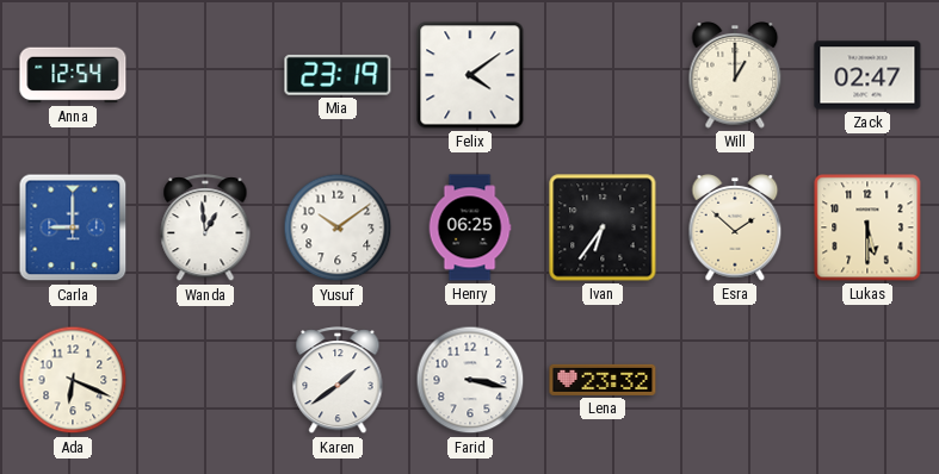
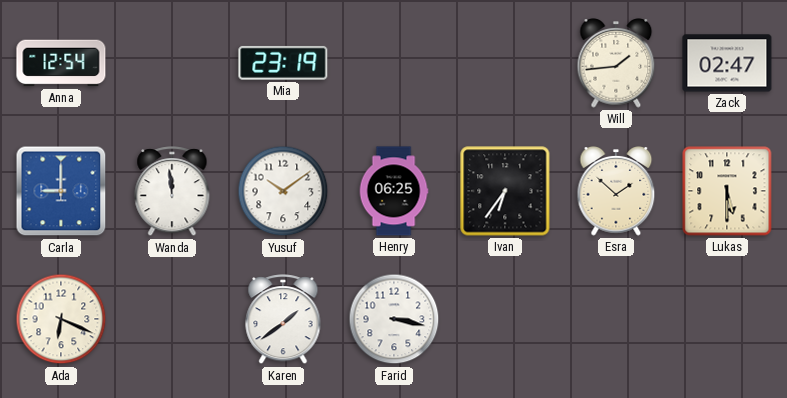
Felix: 4:09 -> none
Will: 1:00 -> 1:44
Wanda: 12:59 -> 11:59
Lena: 23:32 -> none
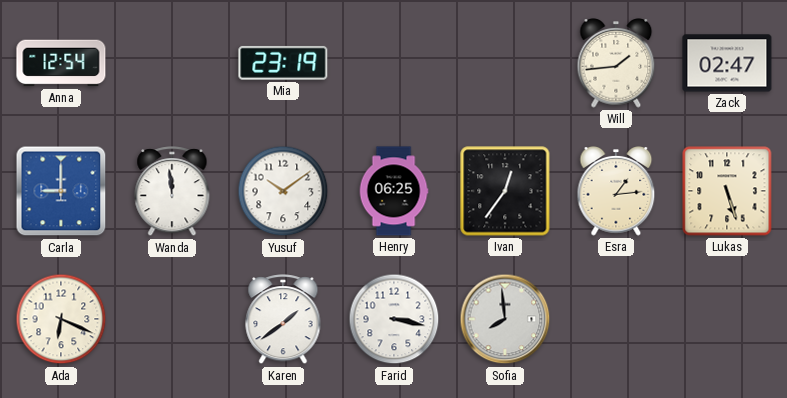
Ivan: 6:36 -> 12:36
Esra: 1:52 -> 1:14
Lukas: 5:30 -> 5:27
Sofia: none -> 7:59
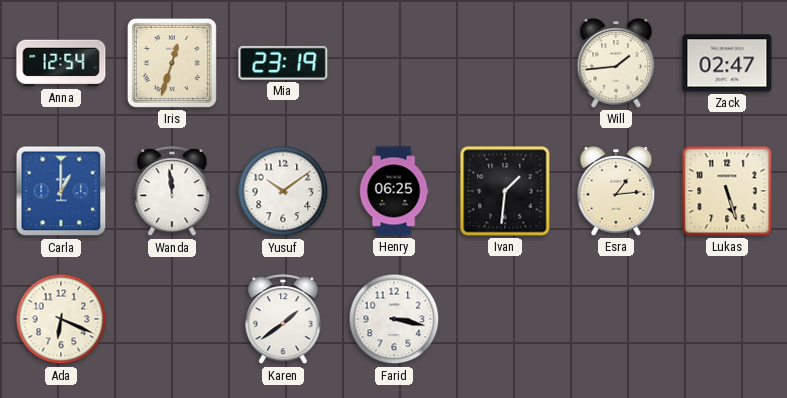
Iris: none -> 12:33
Carla: 9:00 -> 1:00
Ivan: 12:36 -> 1:31
Sofia: 7:59 -> none
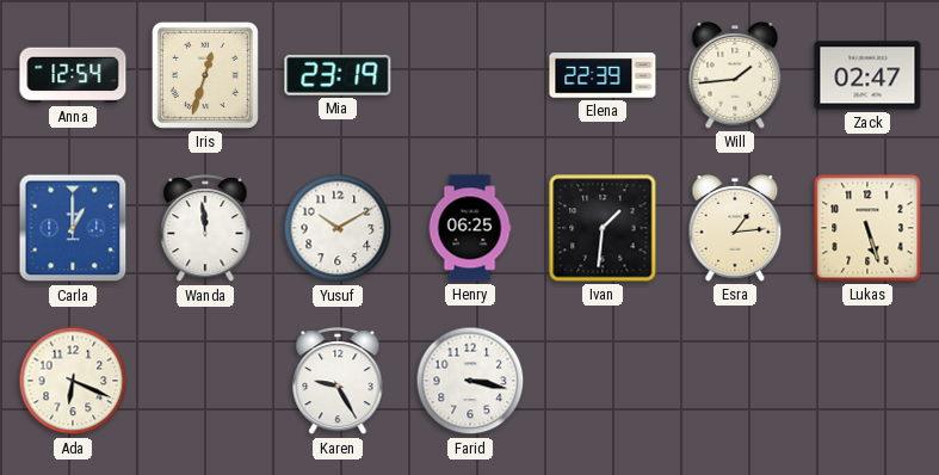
Elena: none -> 22:39
Yusuf: 10:09 -> 10:10
Karen: 1:39 -> 9:25
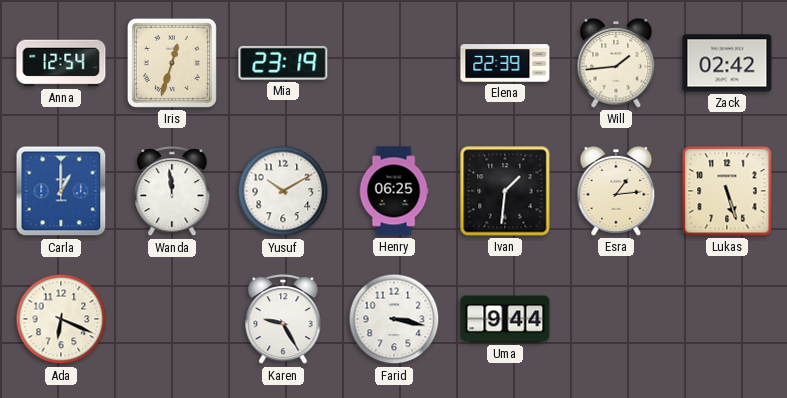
Zack: 02:47 -> 02:42
Uma: none -> 9:44
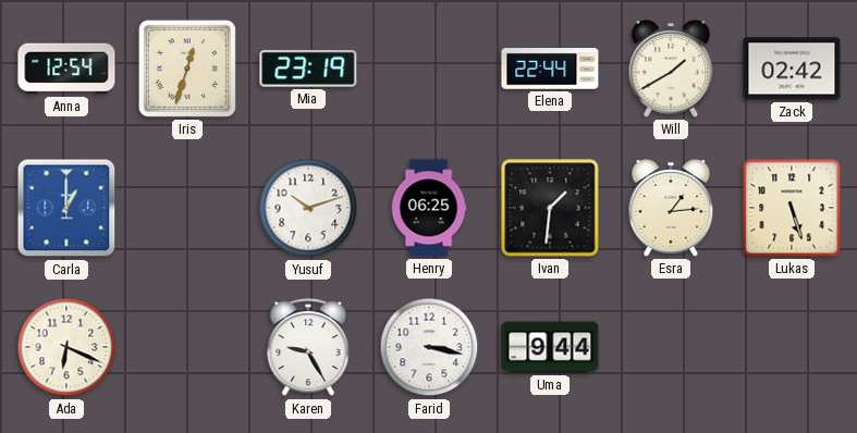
Elena: 22:39 -> 22:44
Will: 1:44 -> 1:40
Wanda: 11:59 -> none
Yusuf: 10:10 -> 10:12
